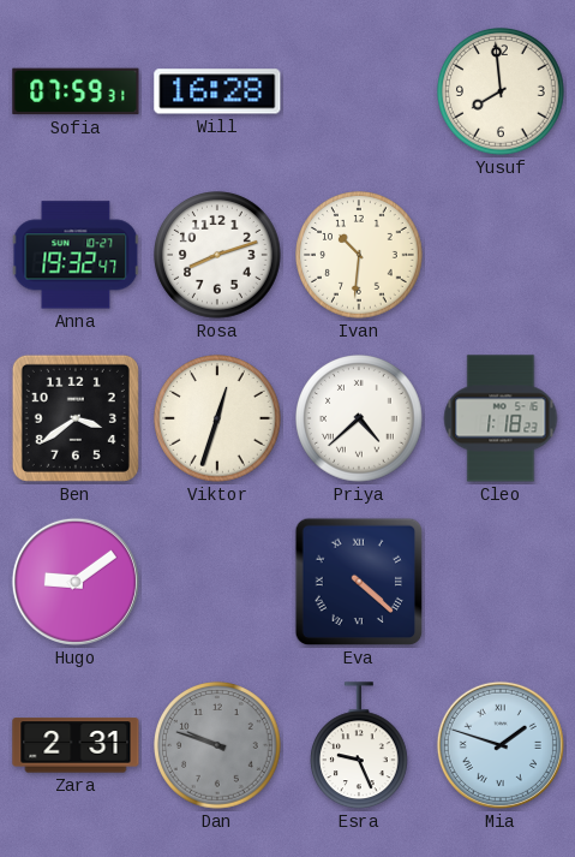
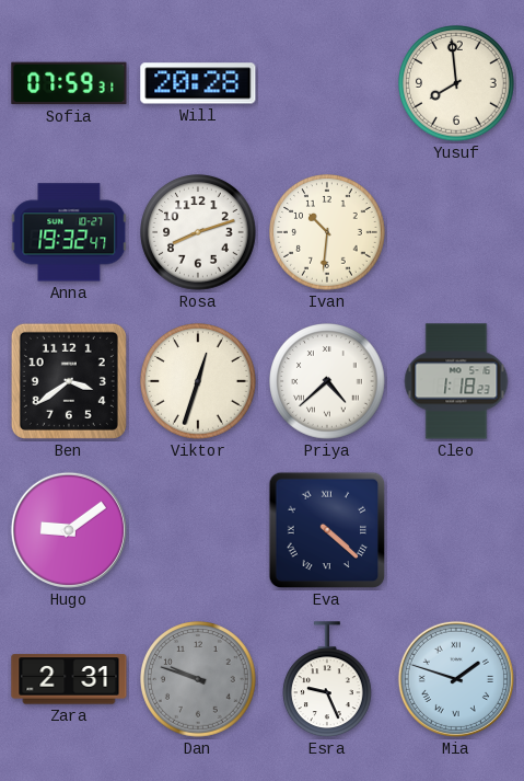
Will: 16:28 -> 20:28
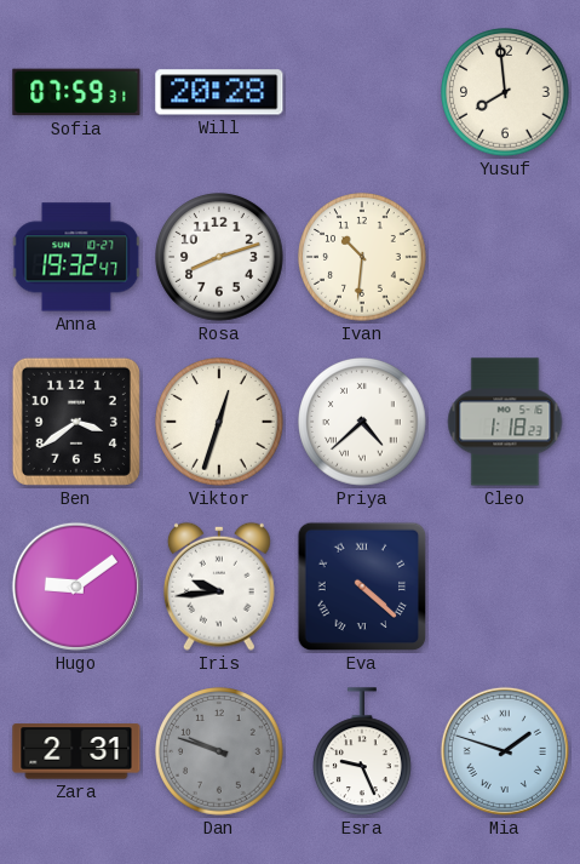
Iris: none -> 9:44
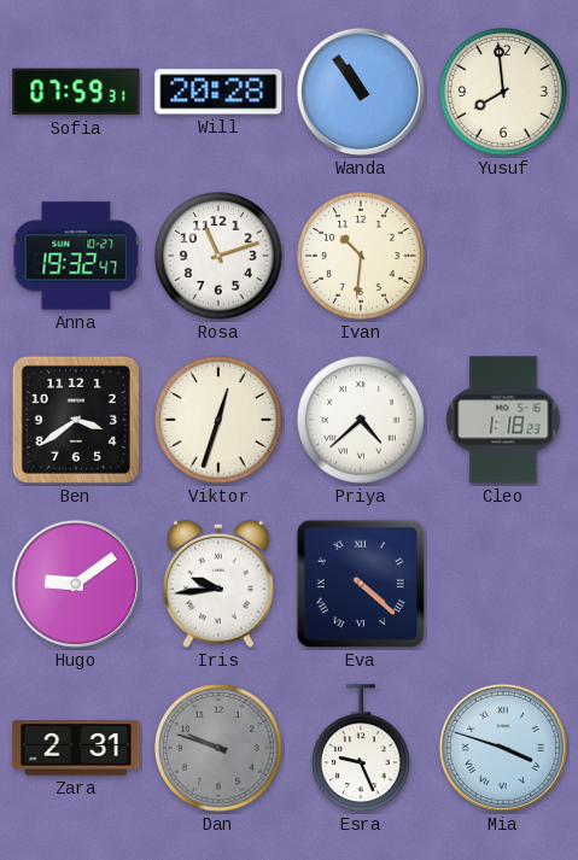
Wanda: none -> 10:54
Rosa: 8:12 -> 11:12
Mia: 1:48 -> 3:48
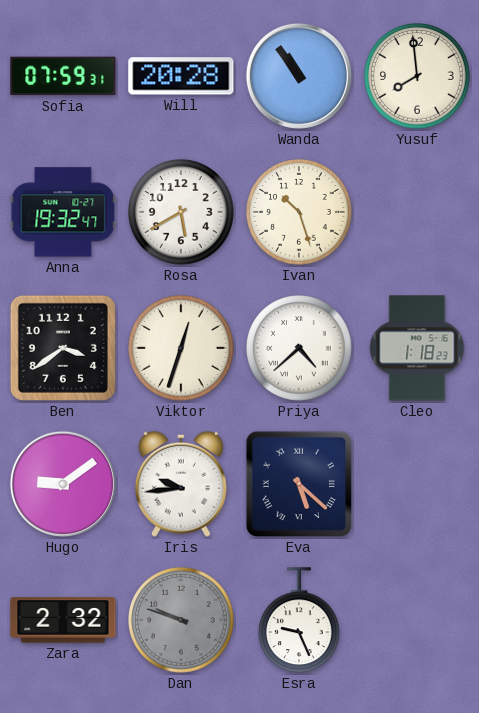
Rosa: 11:12 -> 5:40
Ivan: 10:31 -> 10:27
Eva: 4:22 -> 5:22
Zara: 2:31 -> 2:32
Mia: 3:48 -> none
